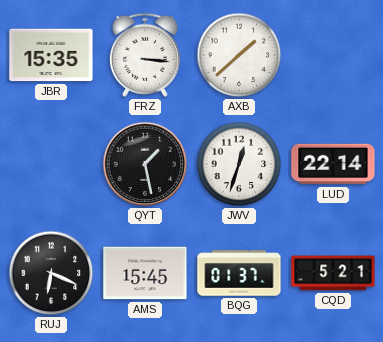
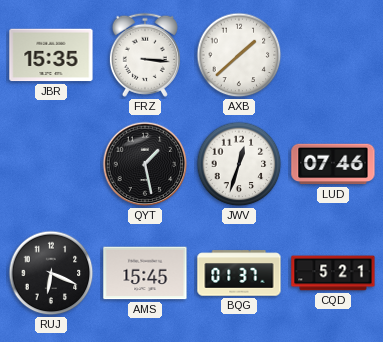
LUD: 22:14 -> 07:46
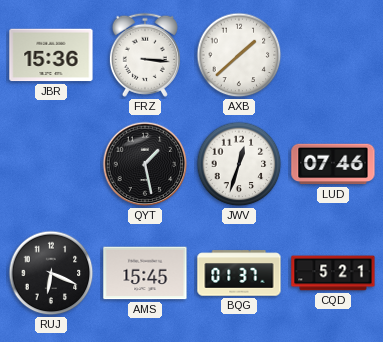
JBR: 15:35 -> 15:36
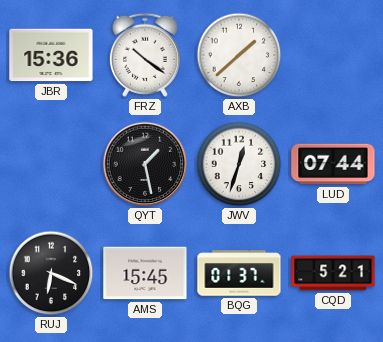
FRZ: 3:16 -> 10:21
LUD: 07:46 -> 07:44
